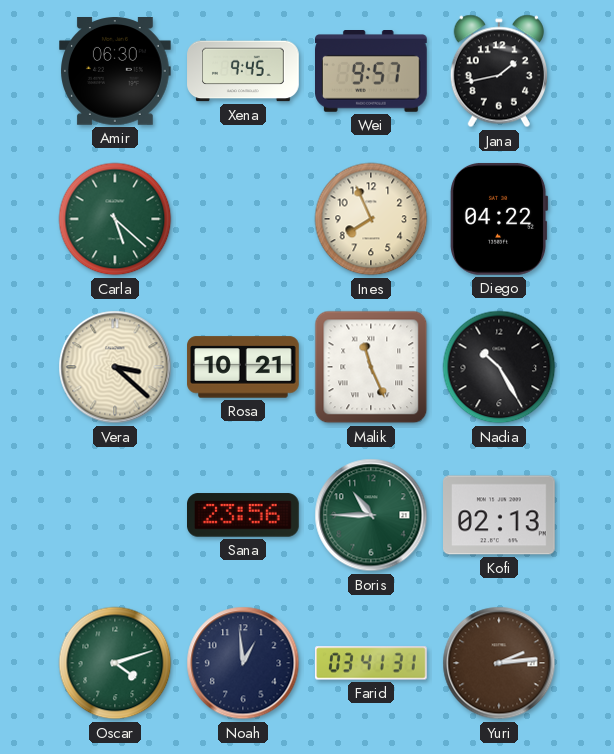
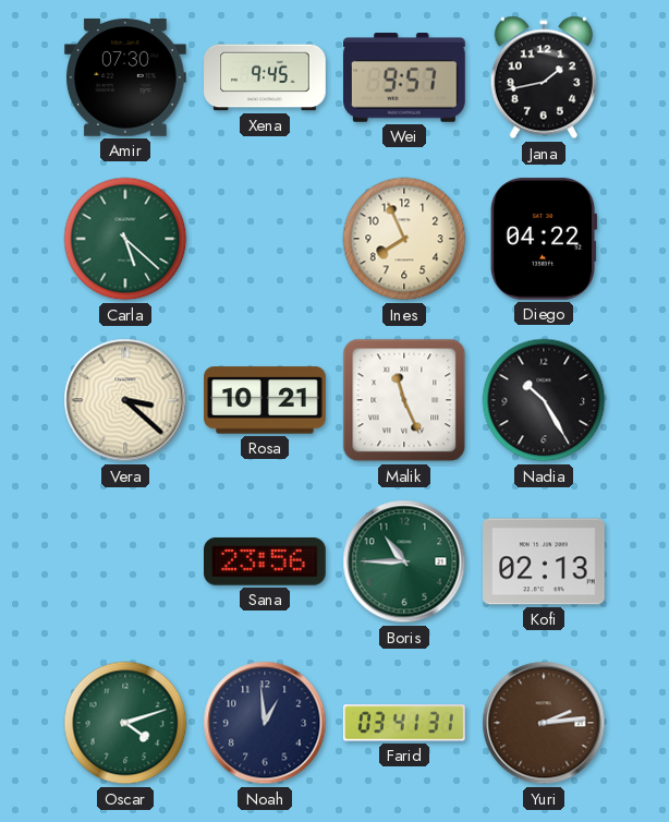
Amir: 06:30 -> 07:30
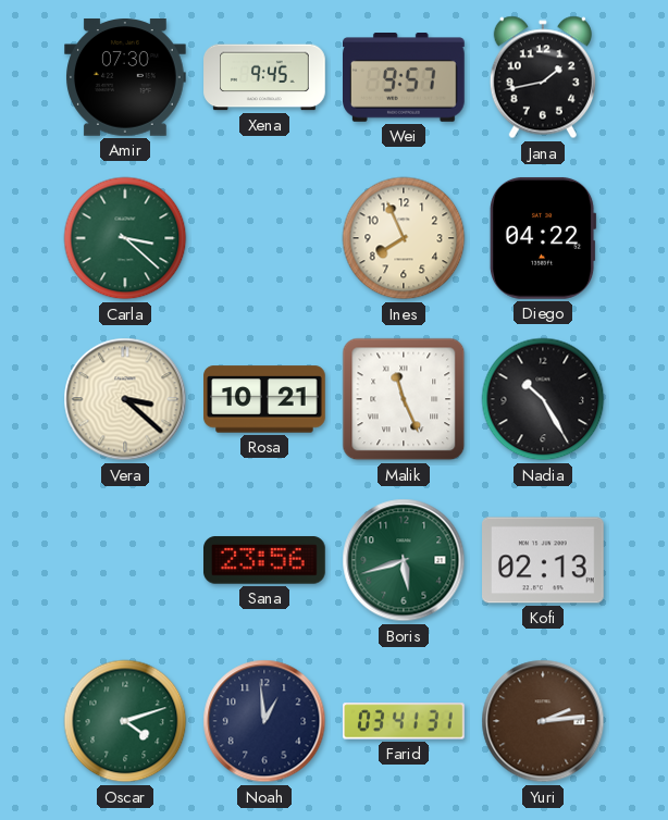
Carla: 5:22 -> 3:22
Boris: 10:45 -> 5:42
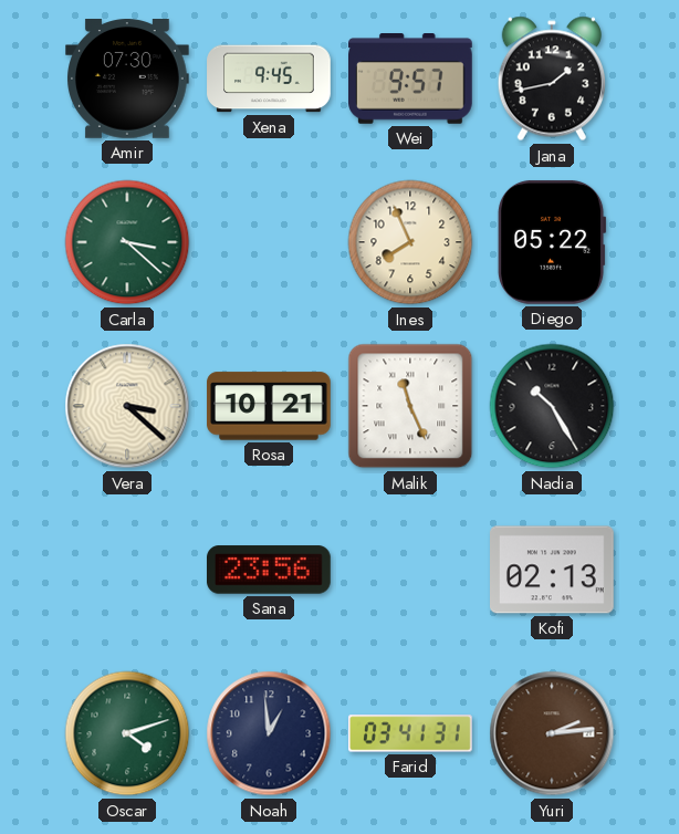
Diego: 04:22 -> 05:22
Boris: 5:42 -> none
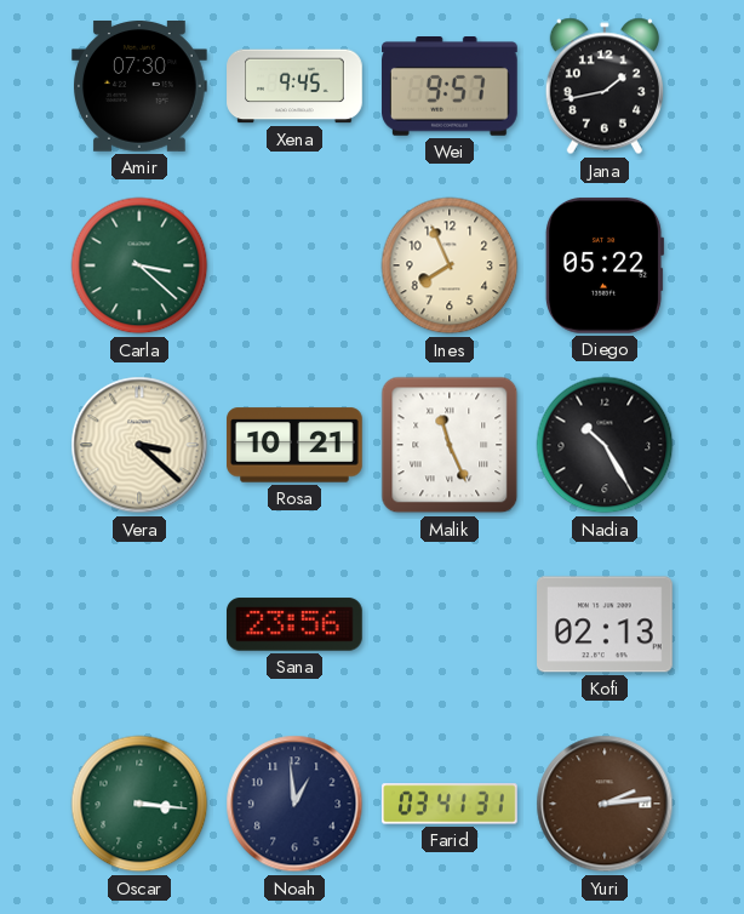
Oscar: 4:12 -> 3:16
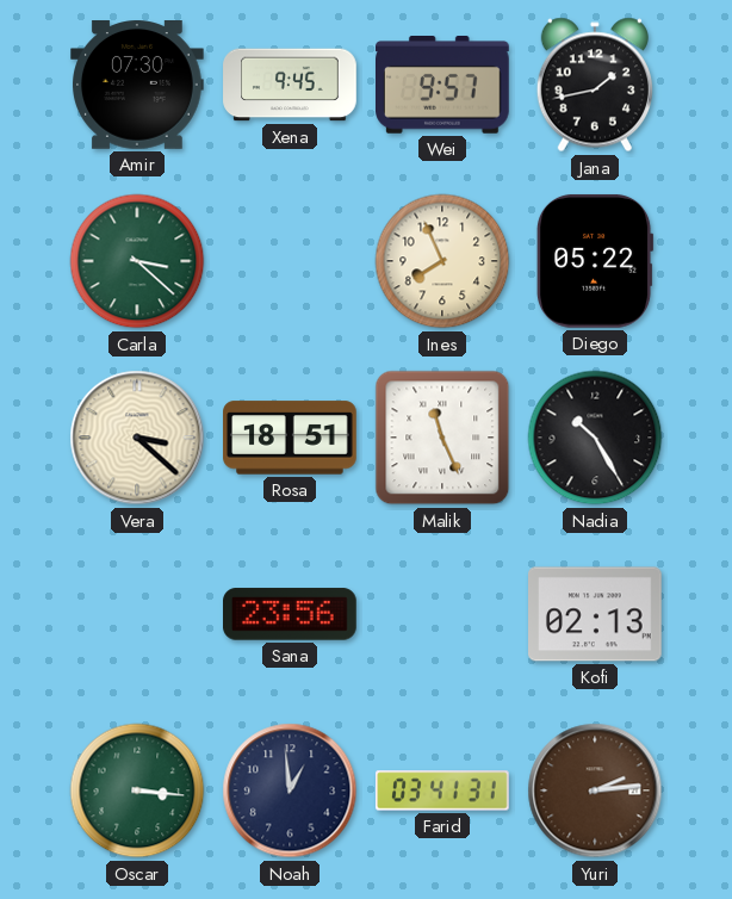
Rosa: 10:21 -> 18:51
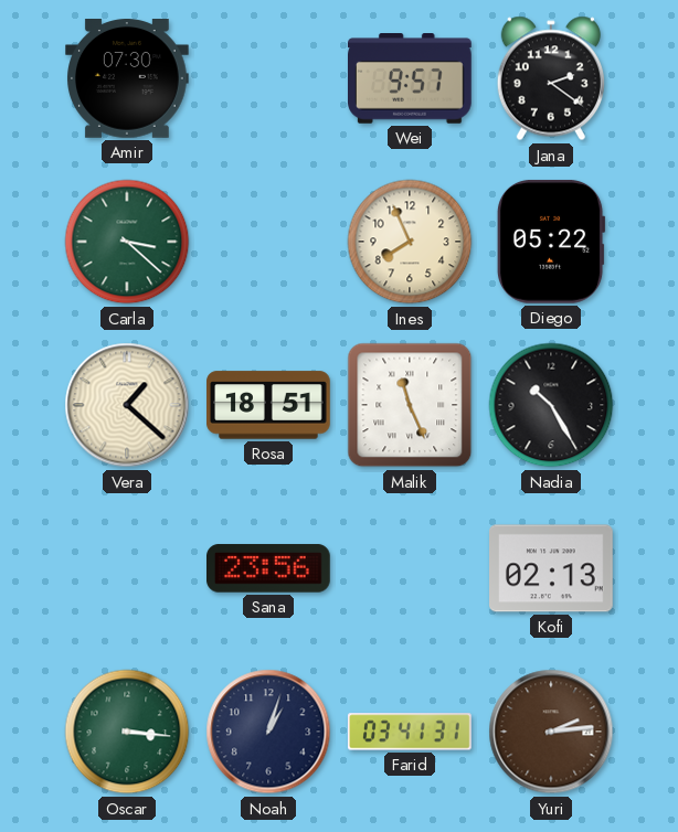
Xena: 9:45 -> none
Jana: 1:43 -> 2:21
Vera: 3:22 -> 1:22
Noah: 12:59 -> 1:03
